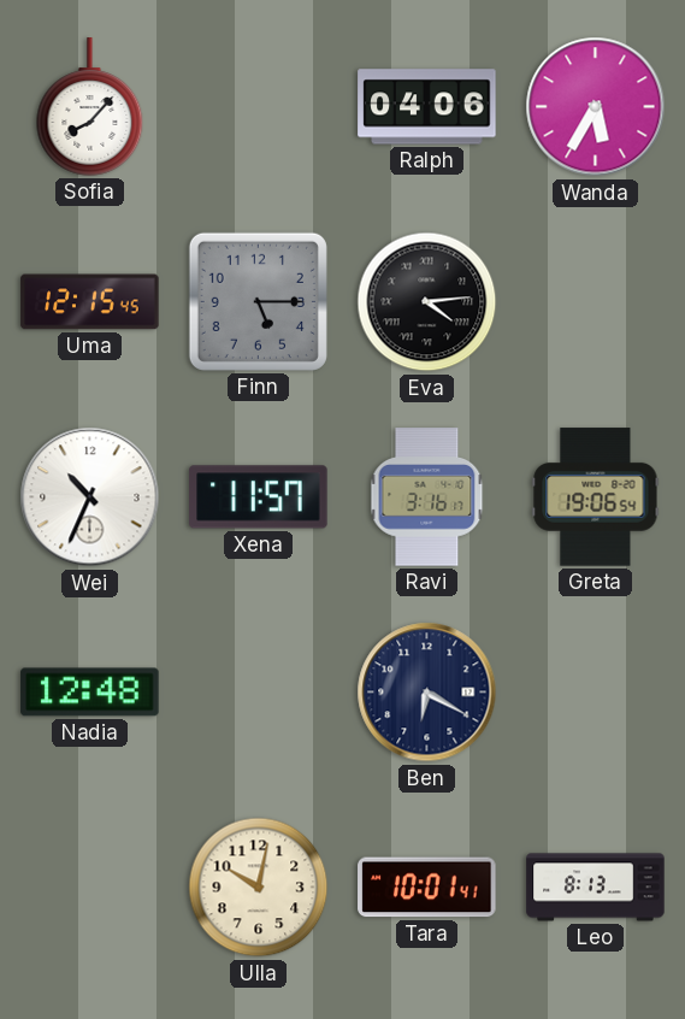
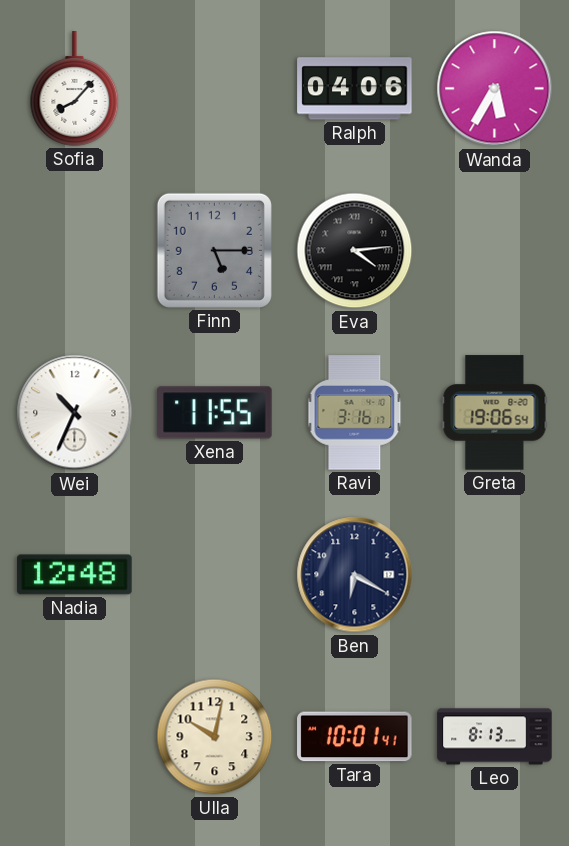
Uma: 12:15 -> none
Xena: 11:57 -> 11:55
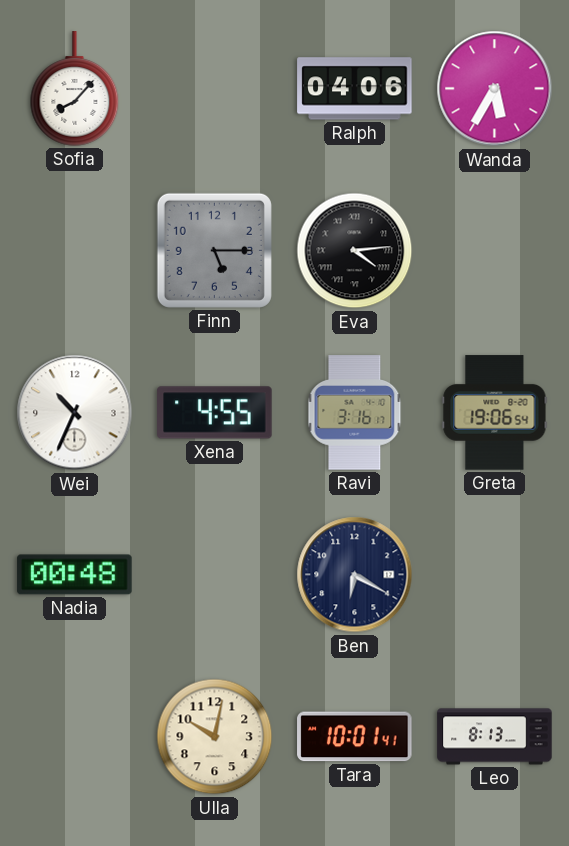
Xena: 11:55 -> 4:55
Nadia: 12:48 -> 00:48
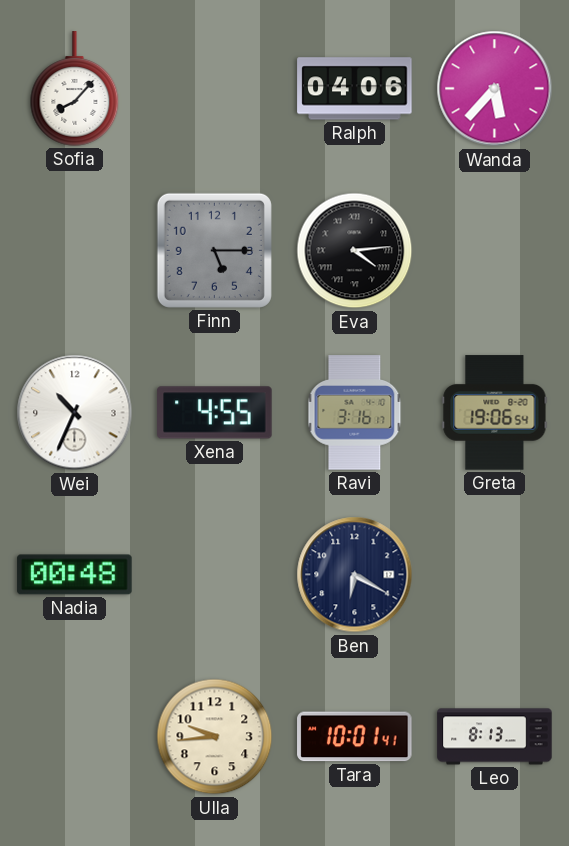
Wanda: 5:35 -> 5:37
Ulla: 10:02 -> 9:44
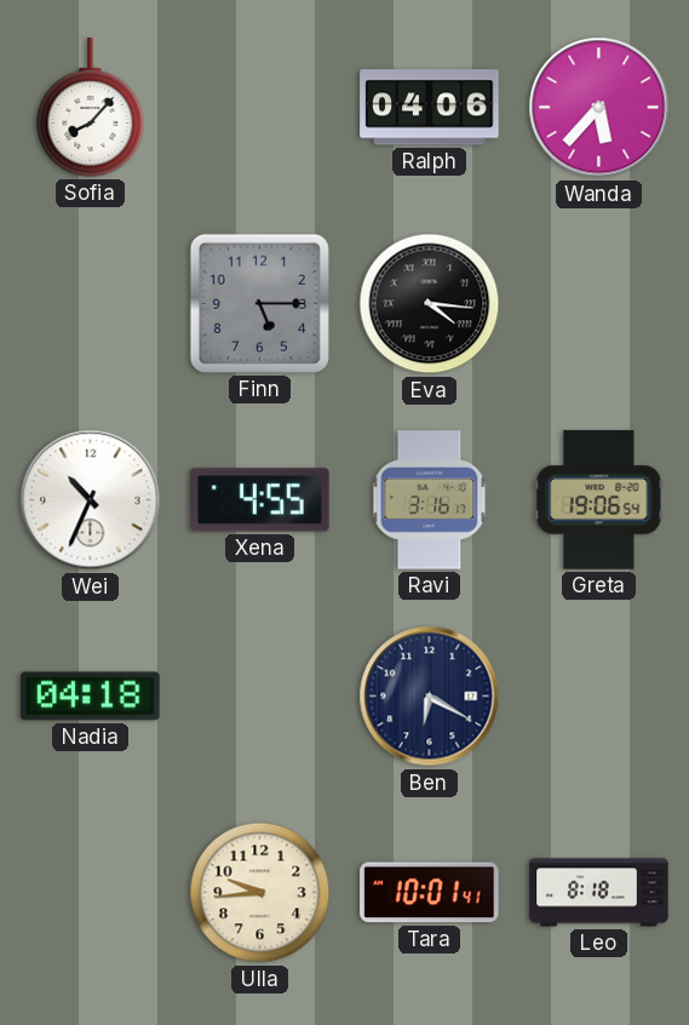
Eva: 4:14 -> 4:16
Nadia: 00:48 -> 04:18
Leo: 8:13 -> 8:18
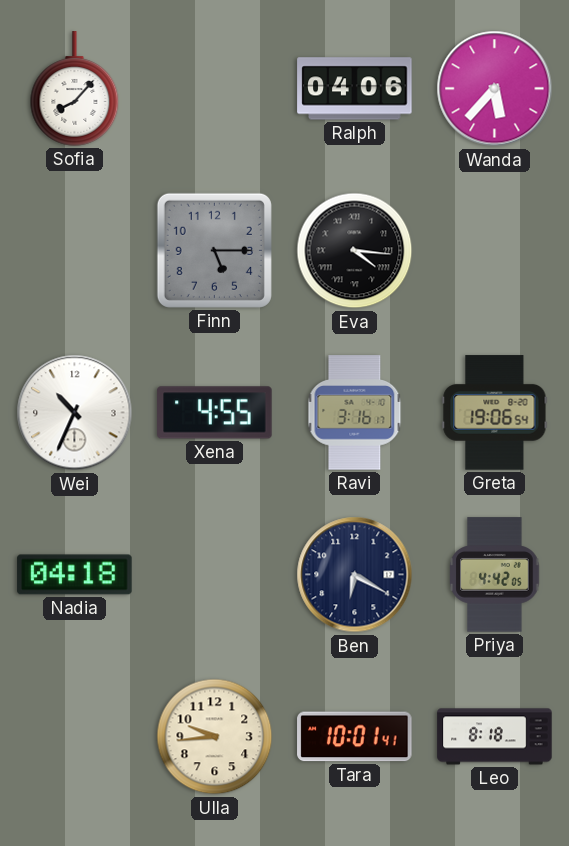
Priya: none -> 4:42
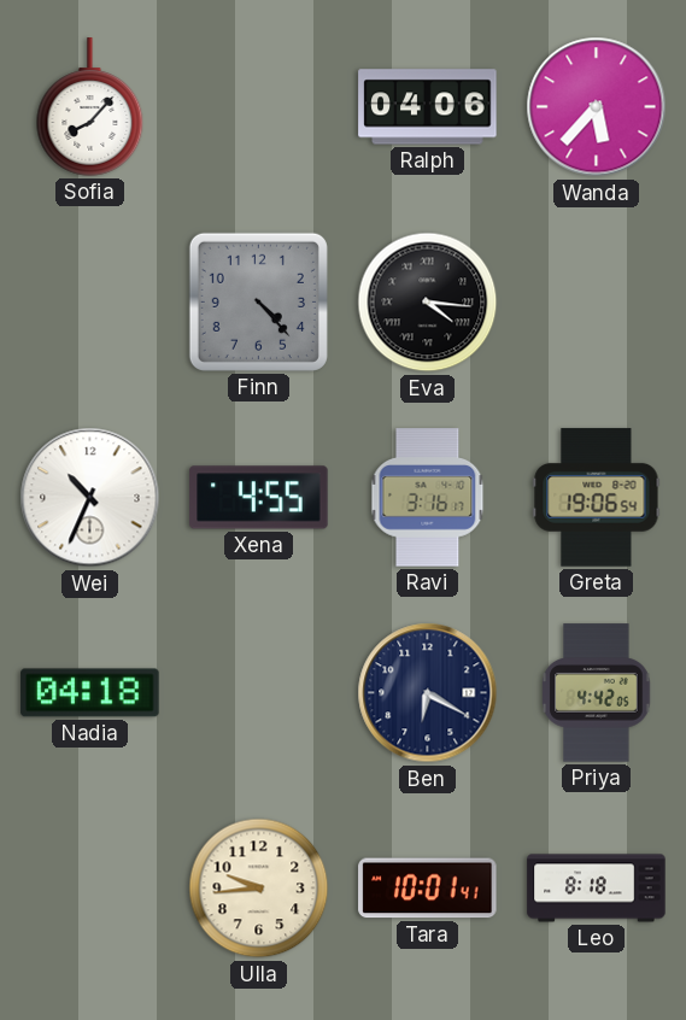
Finn: 5:15 -> 4:23
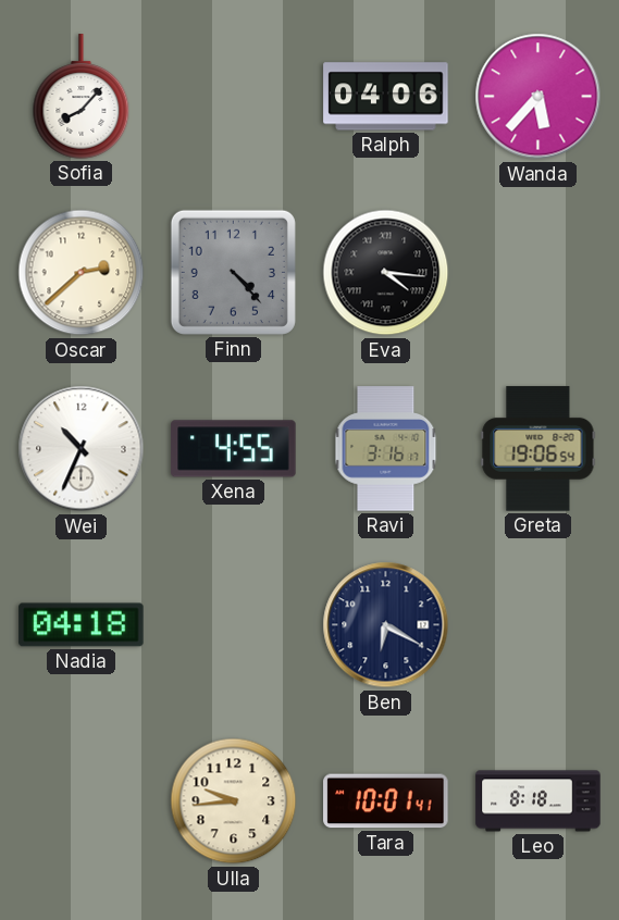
Oscar: none -> 2:38
Priya: 4:42 -> none
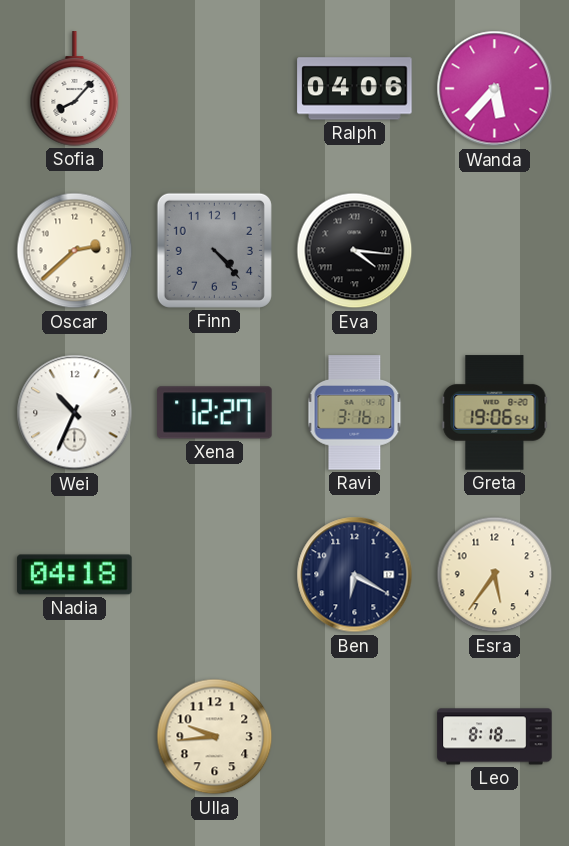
Xena: 4:55 -> 12:27
Esra: none -> 5:36
Tara: 10:01 -> none
